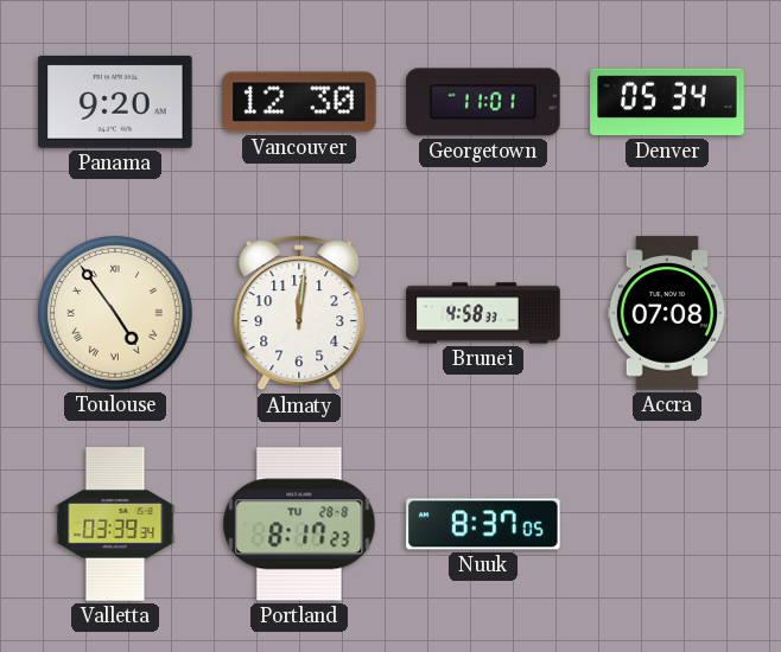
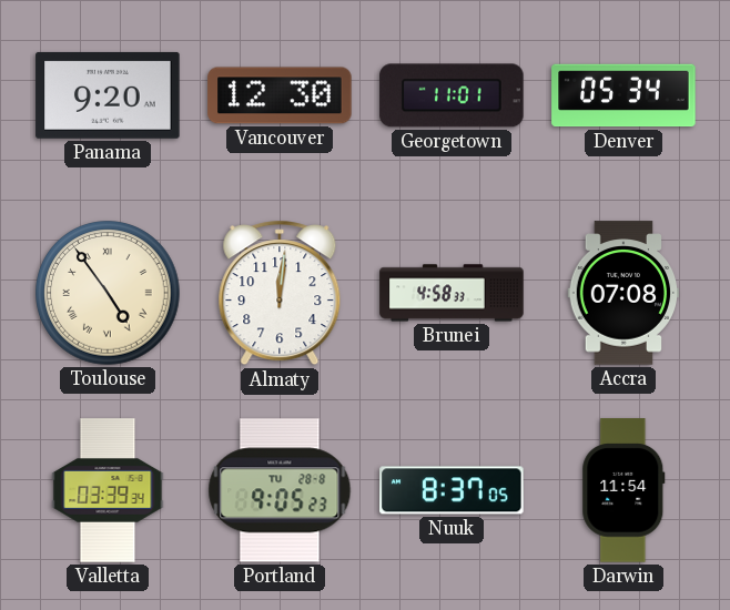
Portland: 8:17 -> 9:05
Darwin: none -> 11:54
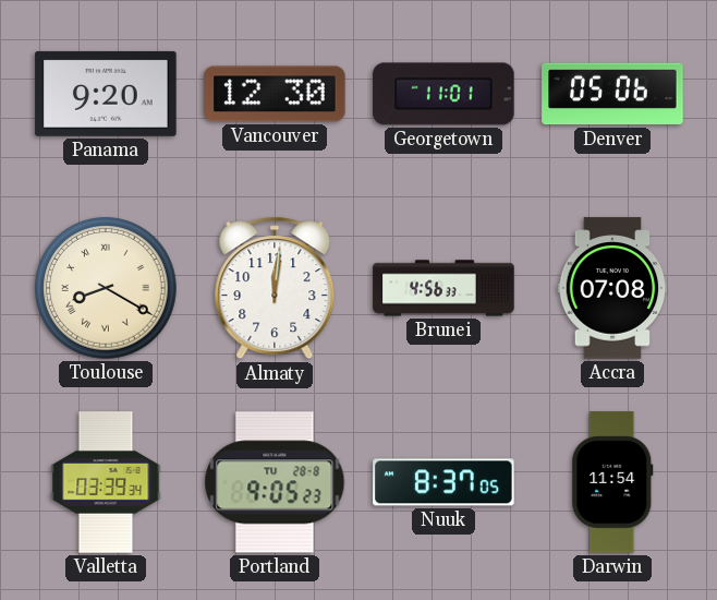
Denver: 05:34 -> 05:06
Toulouse: 4:54 -> 8:20
Brunei: 4:58 -> 4:56
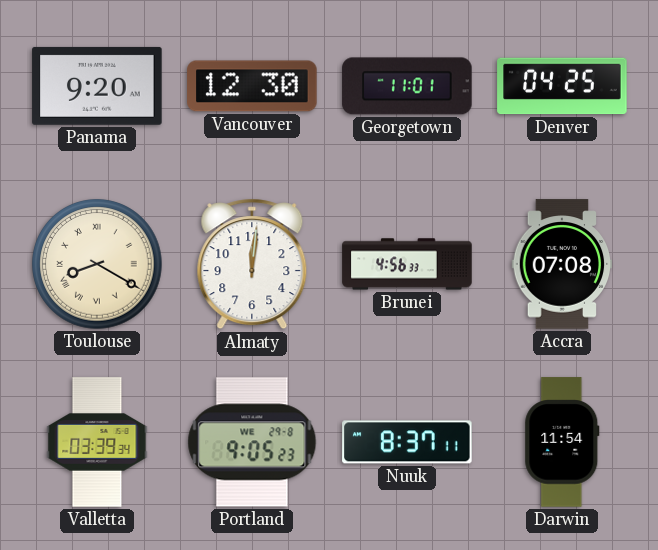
Denver: 05:06 -> 04:25
Portland date: TU 28-8 -> WE 29-8
Nuuk: 8:37:05 -> 8:37:11
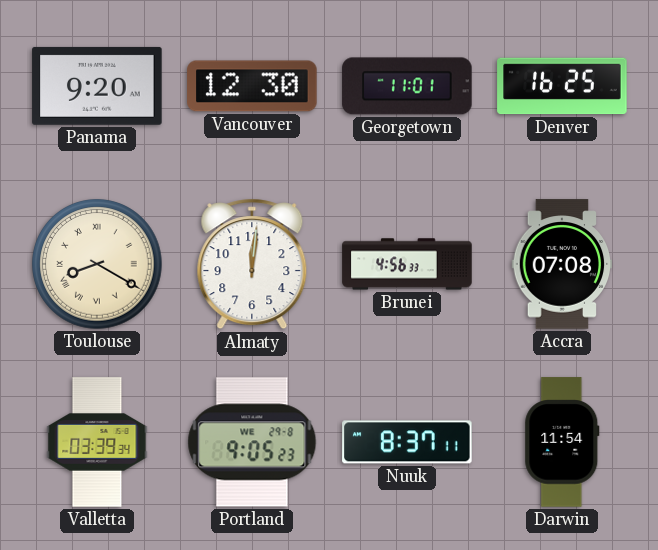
Denver: 04:25 -> 16:25
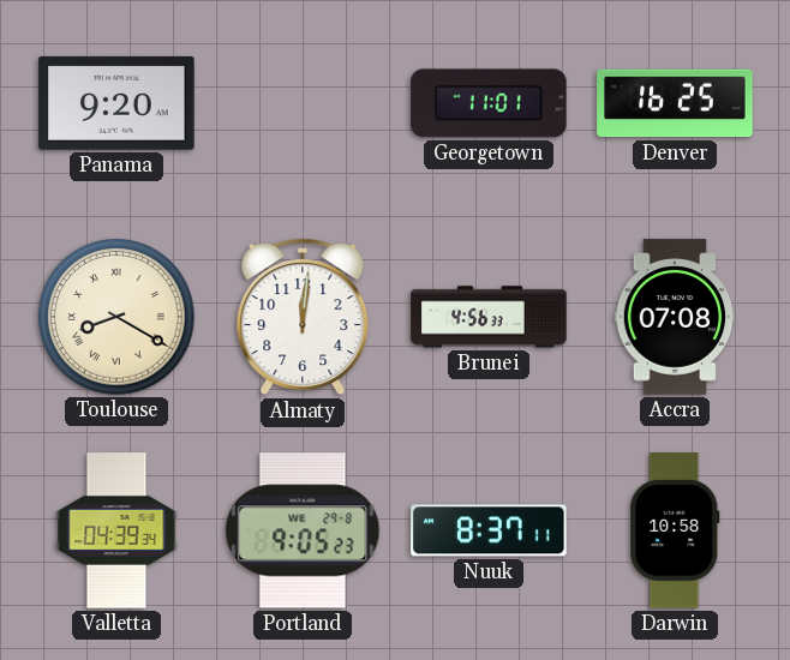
Vancouver: 12:30 -> none
Valletta: 03:39 -> 04:39
Darwin: 11:54 -> 10:58
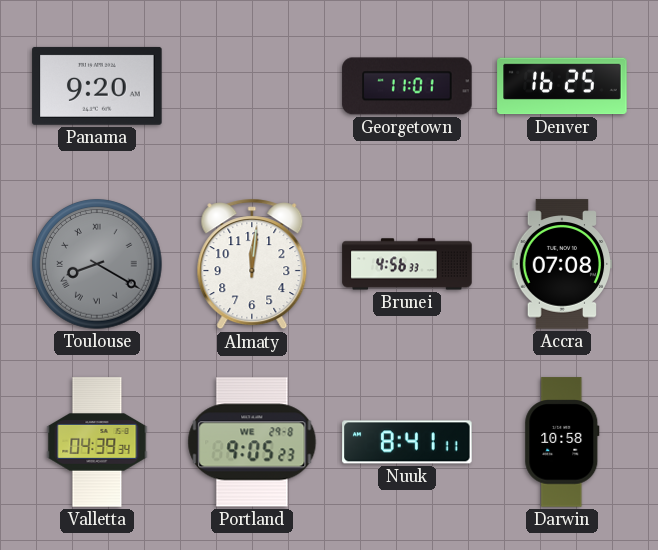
Toulouse dial: cream -> grey
Nuuk: 8:37 -> 8:41
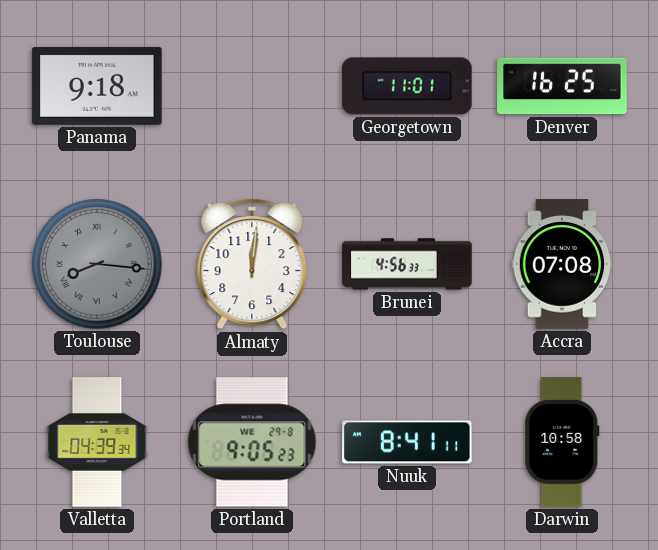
Panama: 9:20 -> 9:18
Toulouse: 8:20 -> 8:16
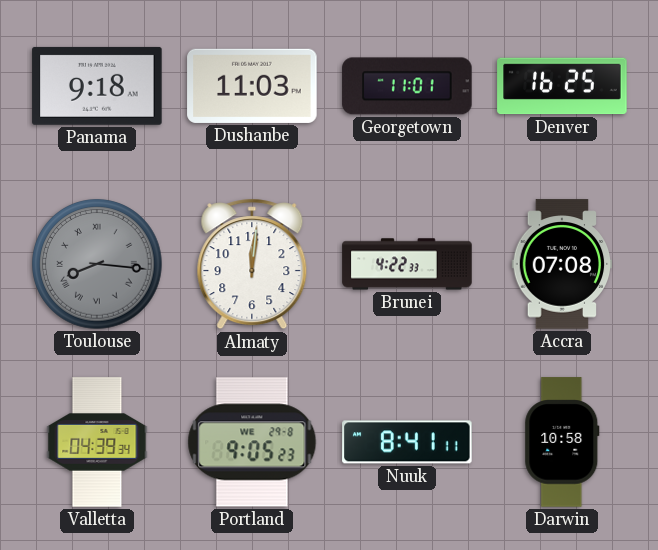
Dushanbe: none -> 11:03
Brunei: 4:56 -> 4:22
